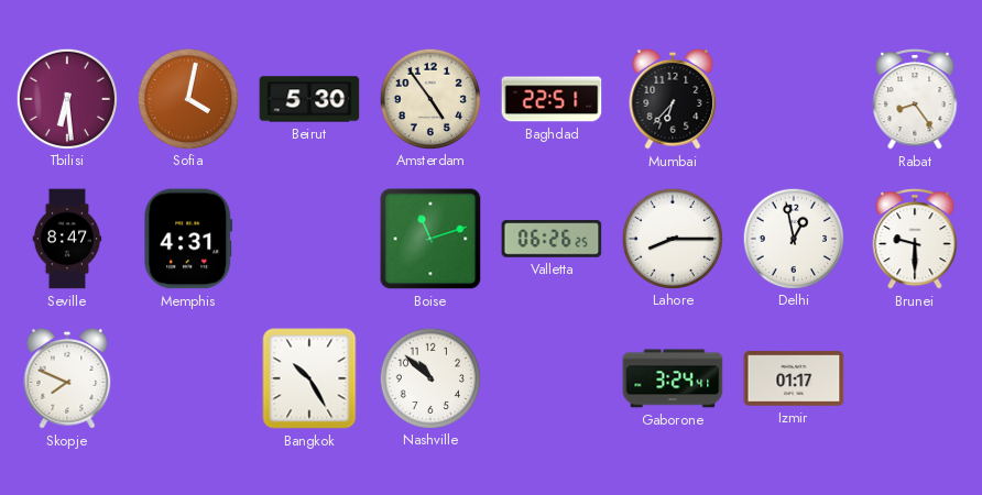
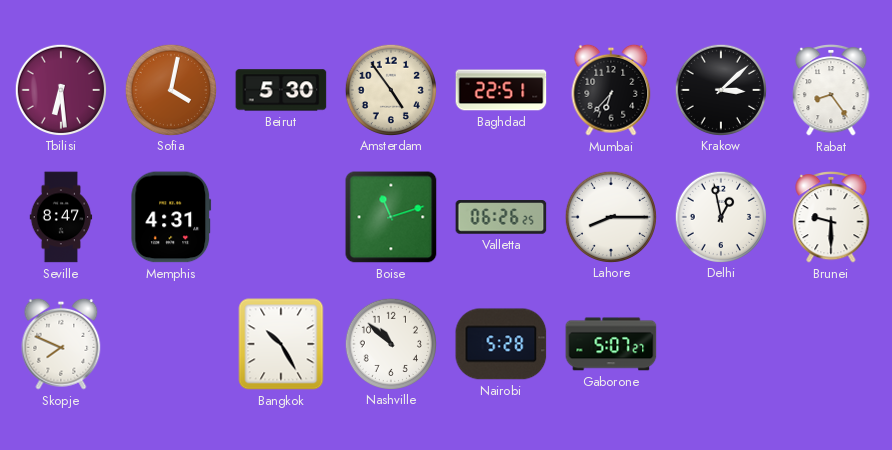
Krakow: none -> 3:08
Nairobi: none -> 5:28
Gaborone: 3:24 -> 5:07
Izmir: 01:17 -> none
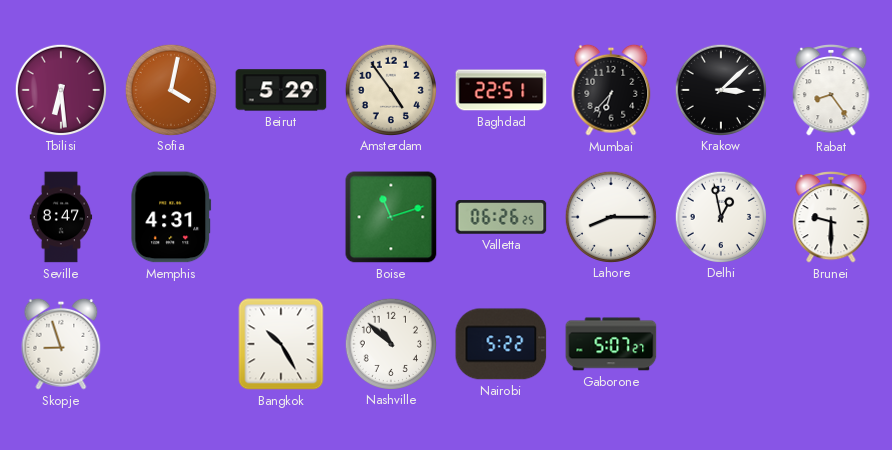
Beirut: 5:30 -> 5:29
Skopje: 7:49 -> 8:57
Nairobi: 5:28 -> 5:22
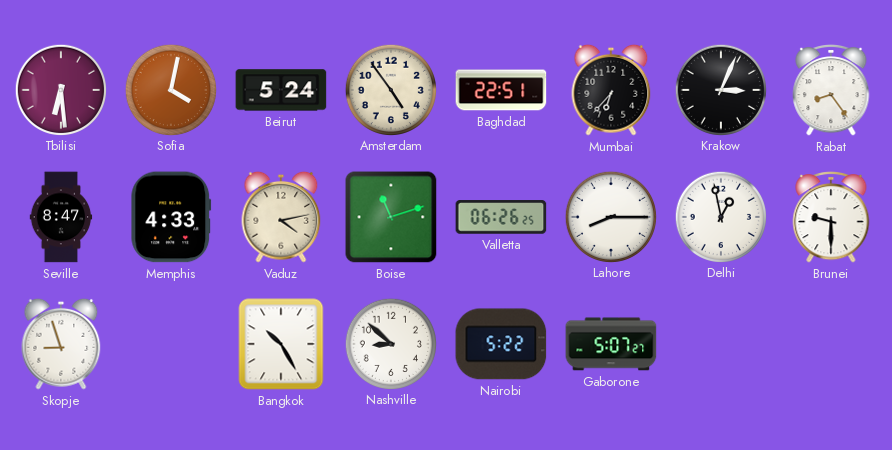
Beirut: 5:29 -> 5:24
Krakow: 3:08 -> 3:04
Memphis: 4:31 -> 4:33
Vaduz: none -> 4:13
Nashville: 10:52 -> 8:52
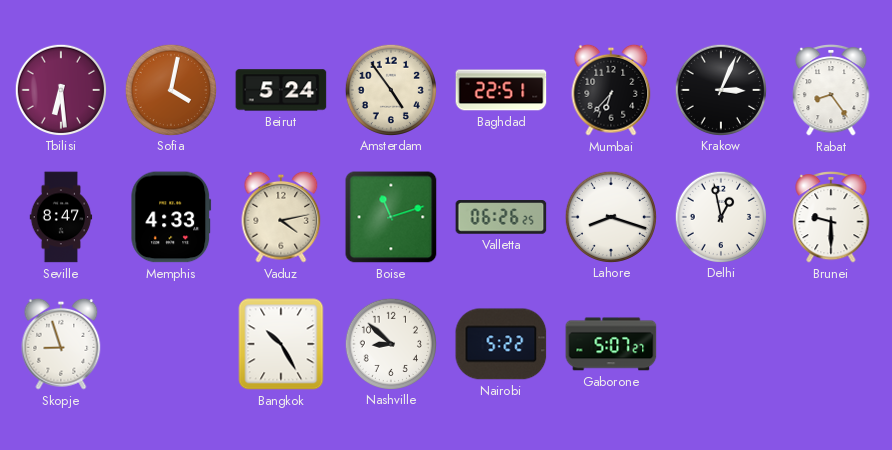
Lahore: 8:15 -> 8:18
